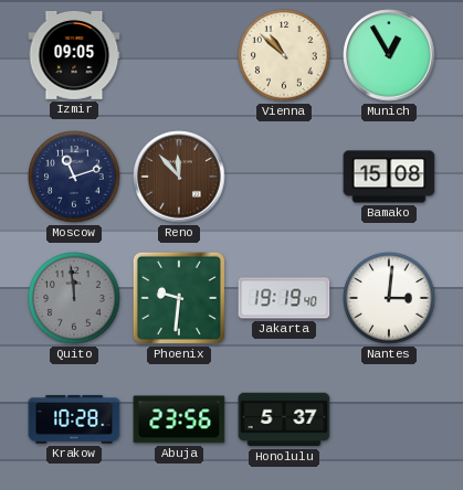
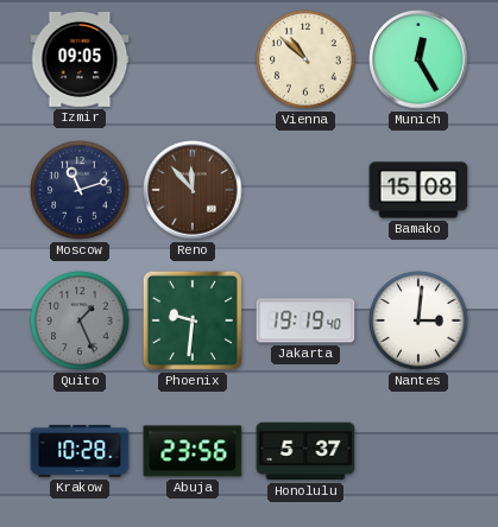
Munich: 12:55 -> 12:25
Quito: 11:59 -> 1:26
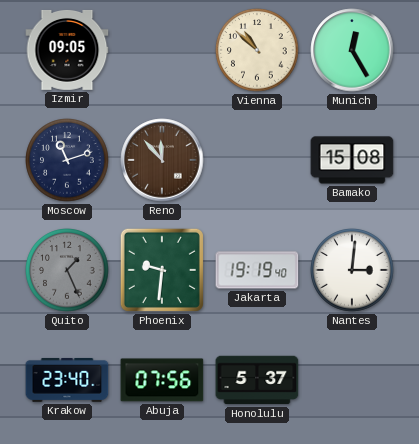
Krakow: 10:28 -> 23:40
Abuja: 23:56 -> 07:56
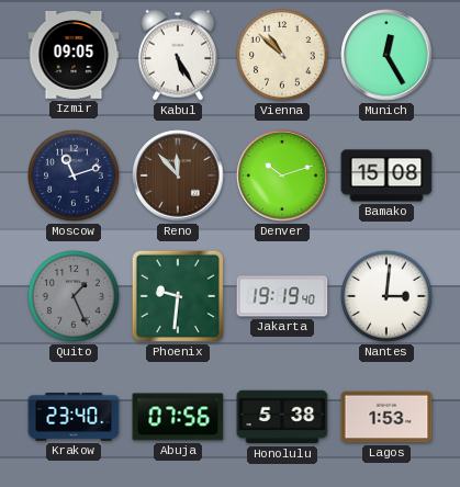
Kabul: none -> 5:25
Denver: none -> 10:12
Honolulu: 5:37 -> 5:38
Lagos: none -> 1:53
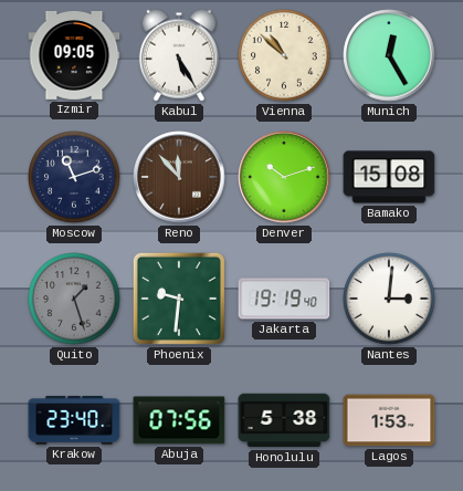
Quito: 1:26 -> 1:27
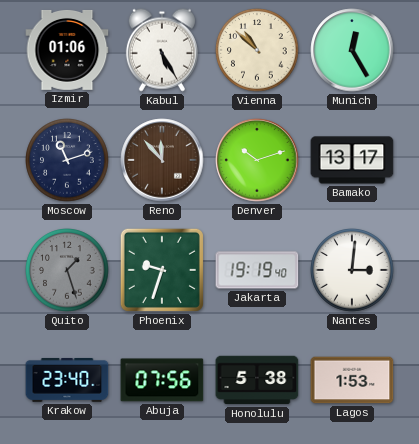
Izmir: 09:05 -> 01:06
Bamako: 15:08 -> 13:17
Phoenix: 9:31 -> 9:33
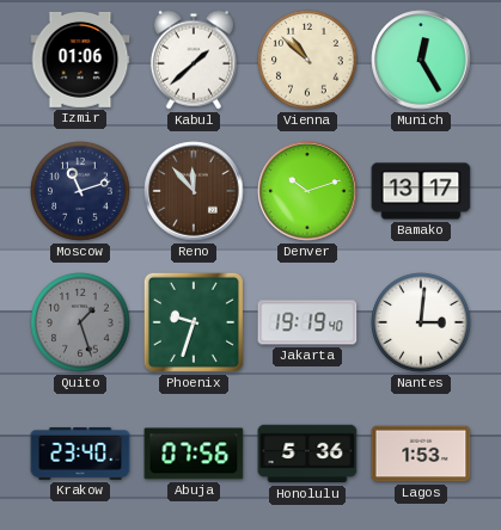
Kabul: 5:25 -> 1:38
Honolulu: 5:38 -> 5:36
